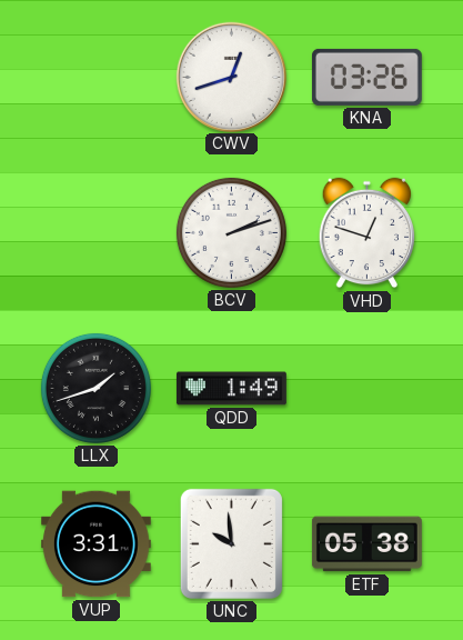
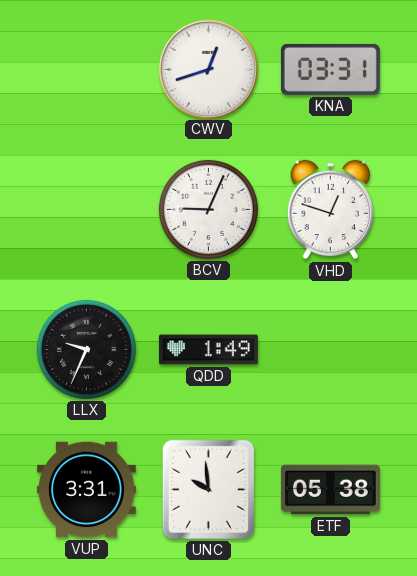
KNA: 03:26 -> 03:31
BCV: 2:12 -> 9:04
LLX: 1:42 -> 9:34
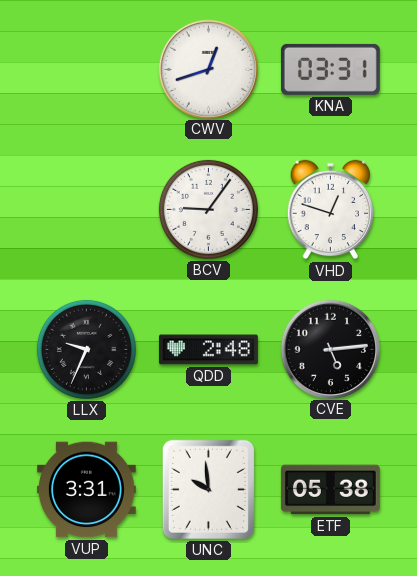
BCV: 9:04 -> 9:06
QDD: 1:49 -> 2:48
CVE: none -> 5:14
